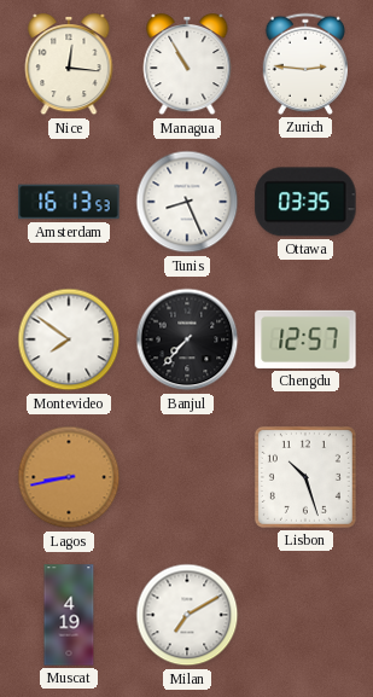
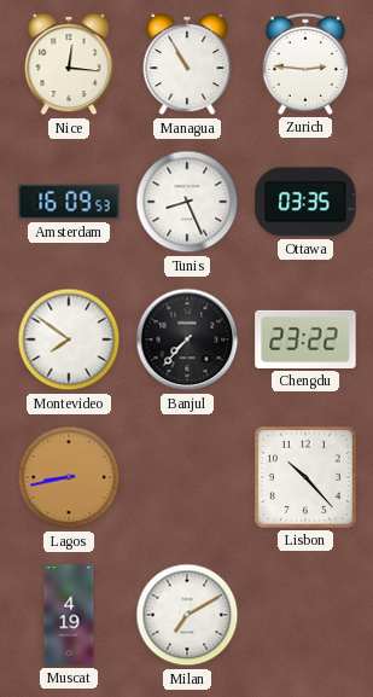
Amsterdam: 16:13 -> 16:09
Chengdu: 12:57 -> 23:22
Lisbon: 10:27 -> 10:23
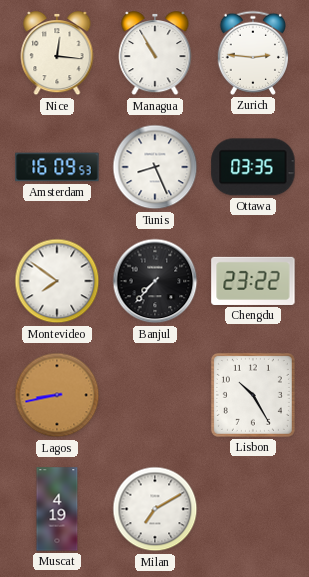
Lisbon: 10:23 -> 10:25
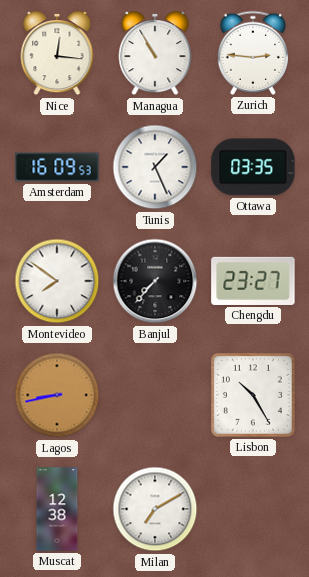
Tunis: 8:26 -> 1:26
Chengdu: 23:22 -> 23:27
Muscat: 4:19 -> 12:38
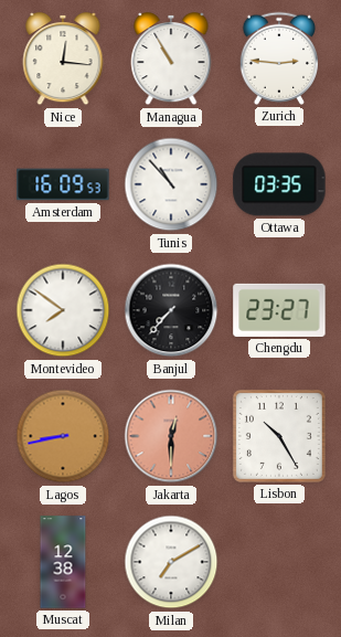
Tunis: 1:26 -> 10:53
Jakarta: none -> 12:30
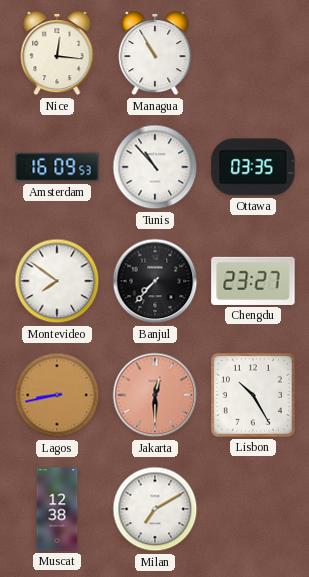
Zurich: 2:46 -> none
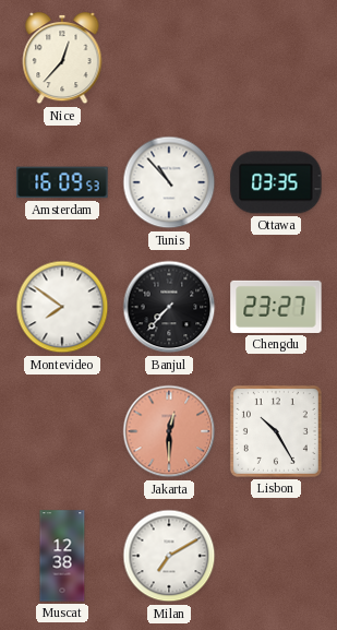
Nice: 12:16 -> 12:37
Managua: 10:55 -> none
Lagos: 8:43 -> none
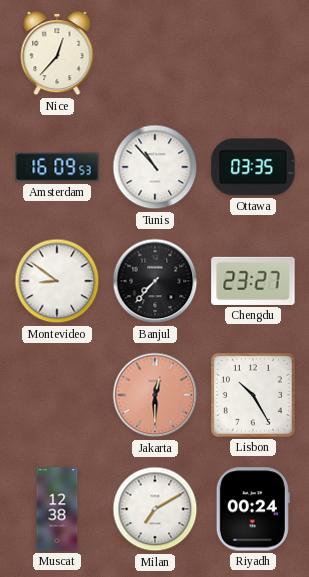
Montevideo: 7:51 -> 8:51
Riyadh: none -> 00:24
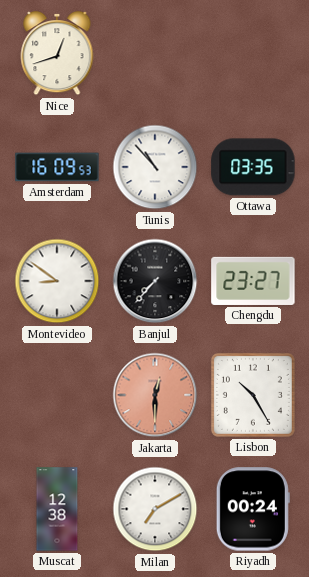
Nice: 12:37 -> 12:42
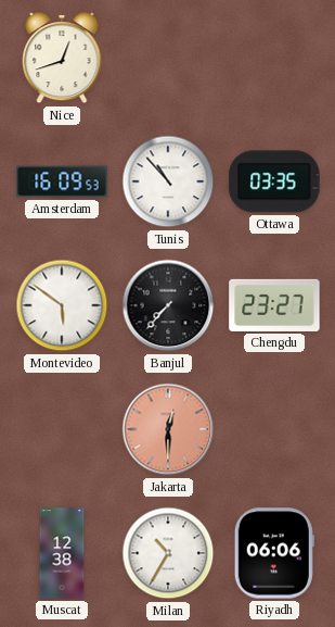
Montevideo: 8:51 -> 5:51
Lisbon: 10:25 -> none
Milan: 7:10 -> 10:35
Riyadh: 00:24 -> 06:06
